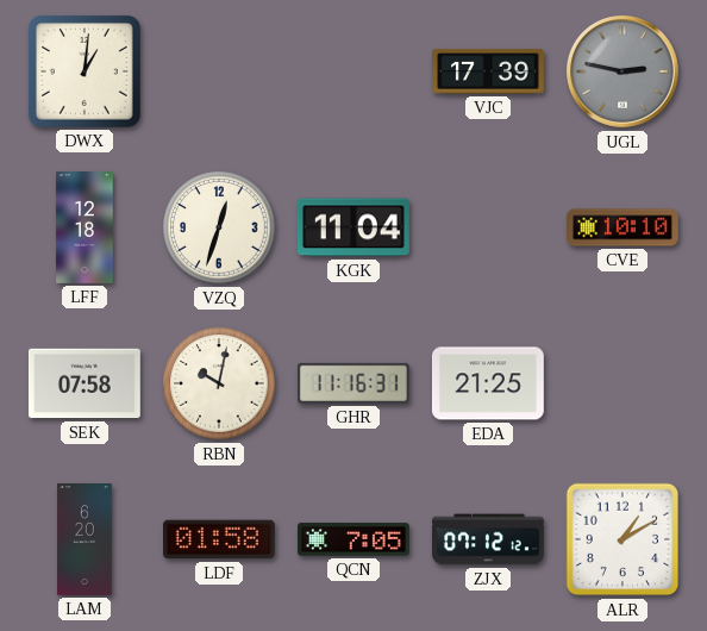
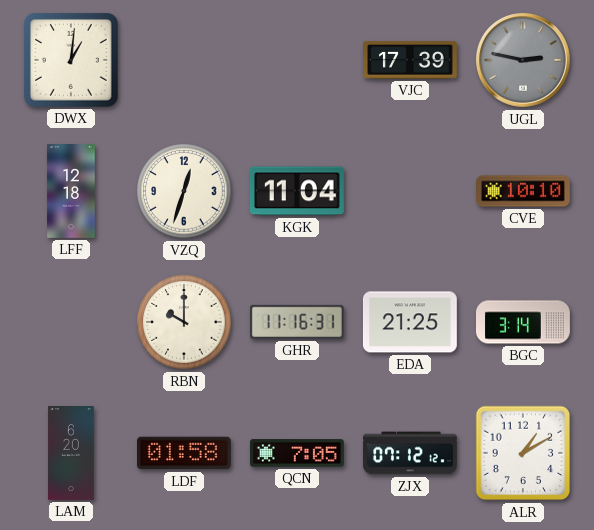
SEK: 07:58 -> none
RBN: 10:02 -> 10:00
BGC: none -> 3:14
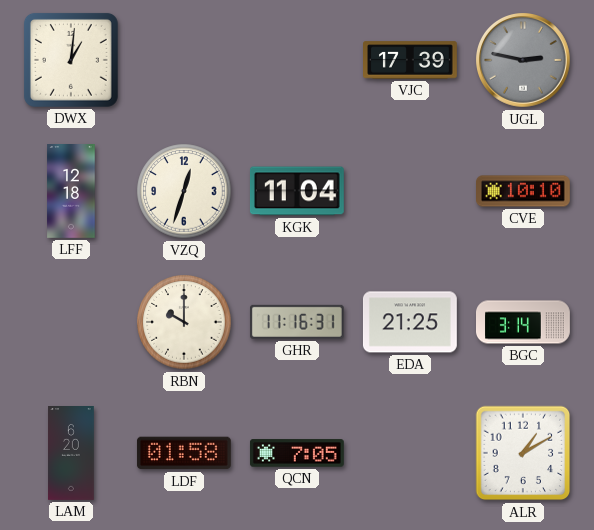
ZJX: 07:12 -> none
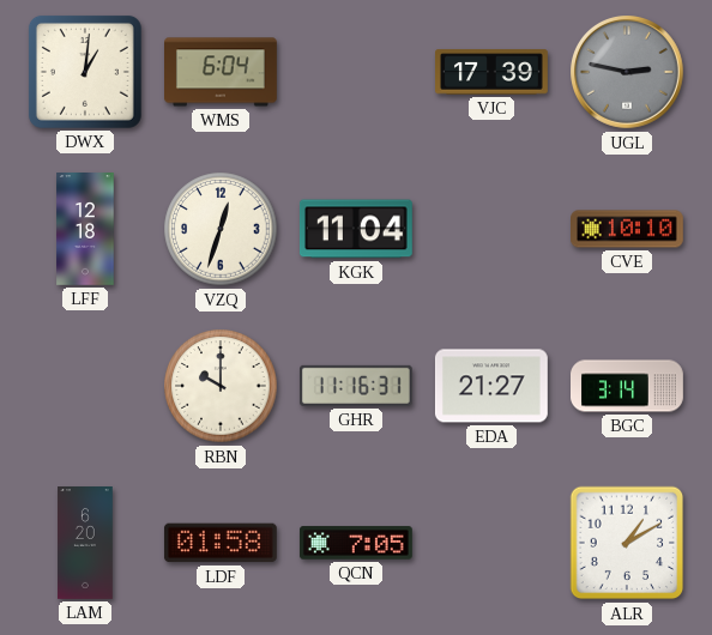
WMS: none -> 6:04
EDA: 21:25 -> 21:27
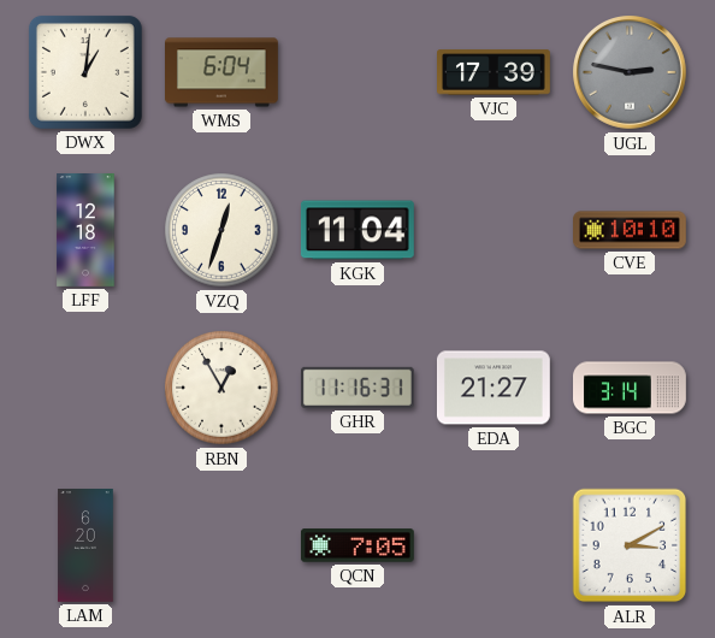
RBN: 10:00 -> 12:55
LDF: 01:58 -> none
ALR: 1:10 -> 3:10
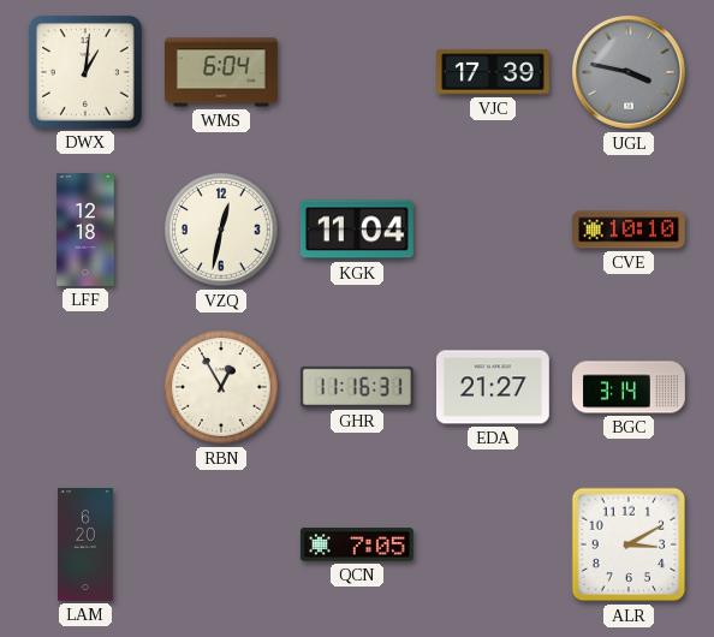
UGL: 2:47 -> 3:47
VZQ: 12:33 -> 12:32
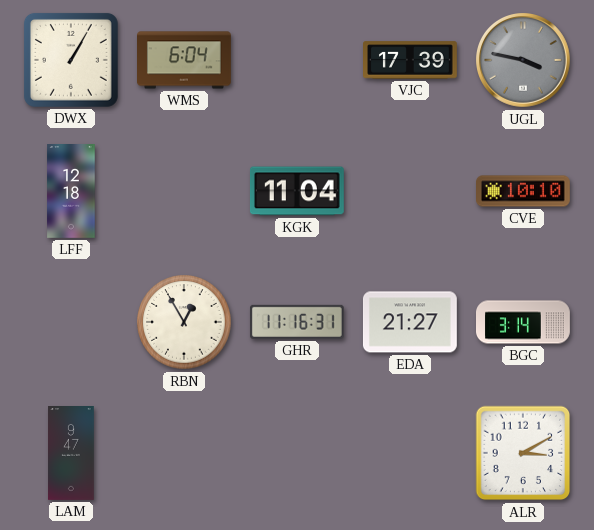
DWX: 1:01 -> 1:05
VZQ: 12:32 -> none
LAM: 6:20 -> 9:47
QCN: 7:05 -> none
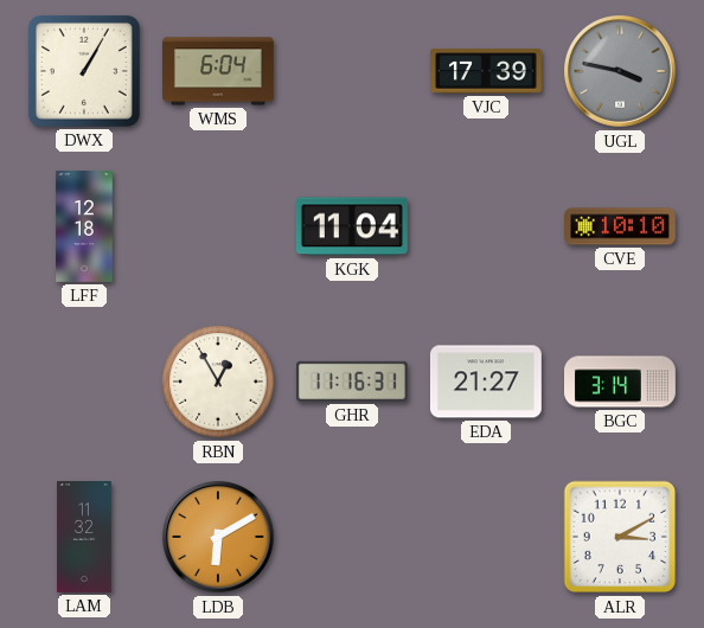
LAM: 9:47 -> 11:32
LDB: none -> 6:10
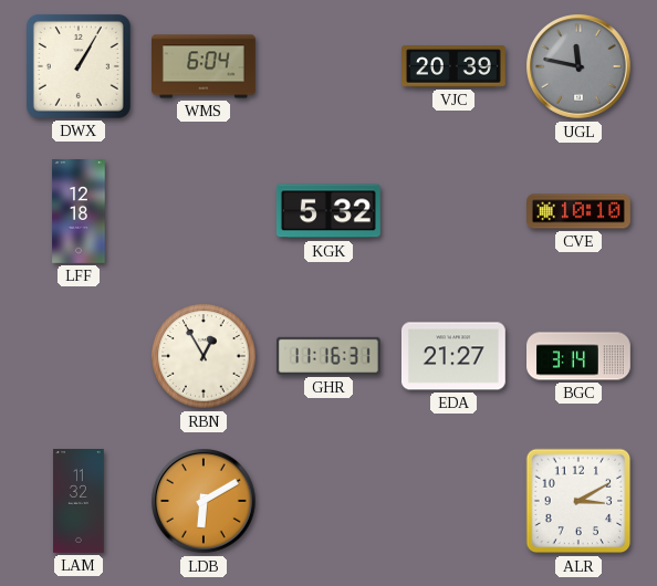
VJC: 17:39 -> 20:39
UGL: 3:47 -> 11:47
KGK: 11:04 -> 5:32
